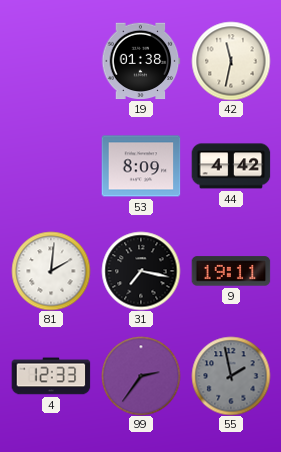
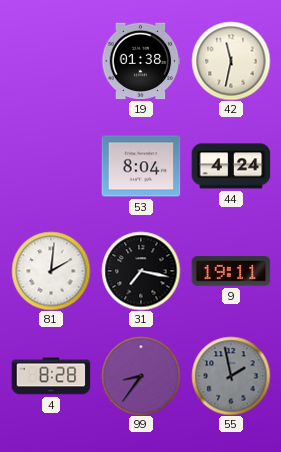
53: 8:09 -> 8:04
44: 4:42 -> 4:24
4: 12:33 -> 8:28
99: 2:36 -> 8:36
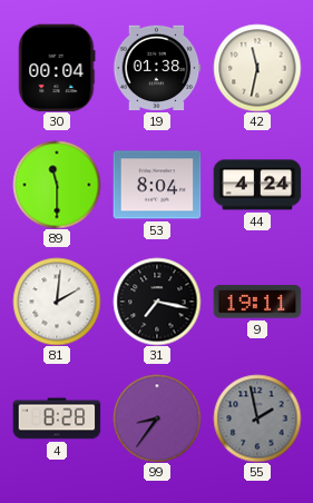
30: none -> 00:04
89: none -> 11:30
